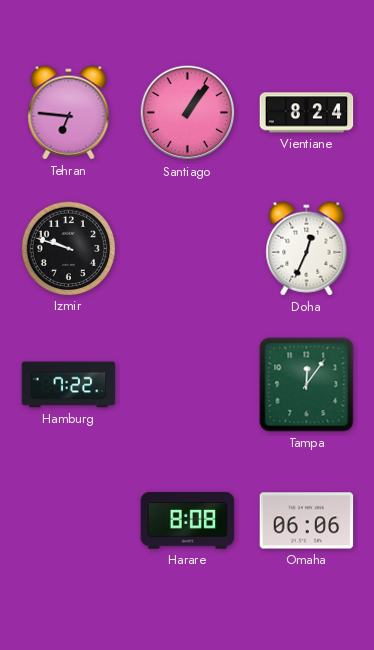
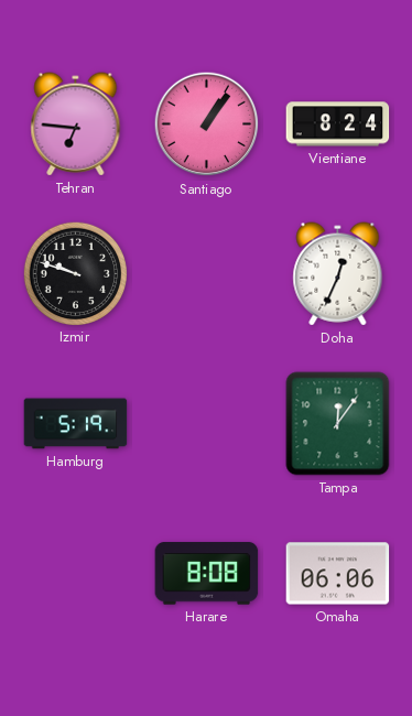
Hamburg: 7:22 -> 5:19
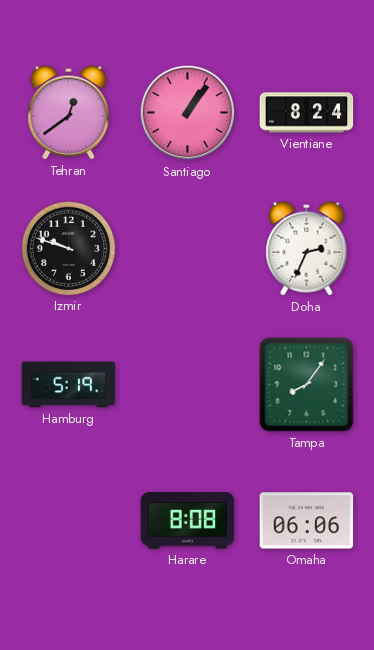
Tehran: 6:46 -> 12:39
Doha: 12:34 -> 2:34
Tampa: 12:06 -> 8:06
